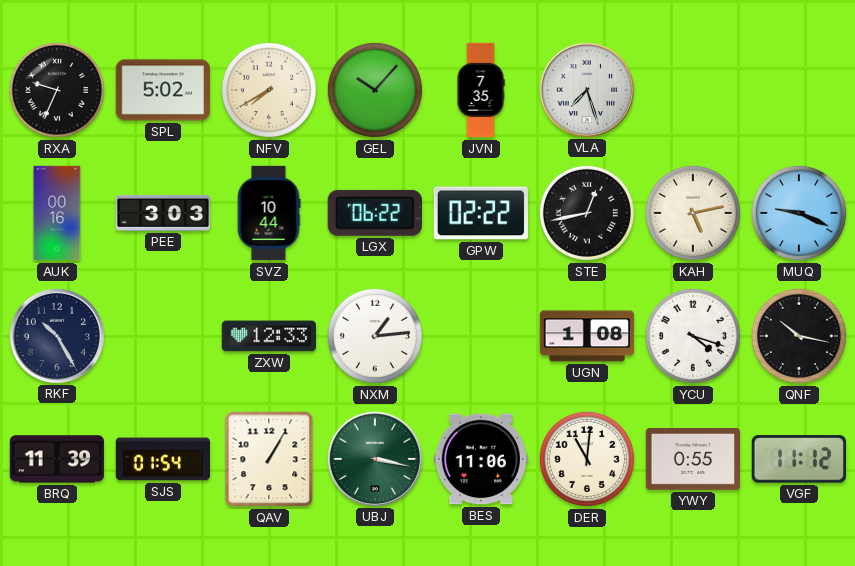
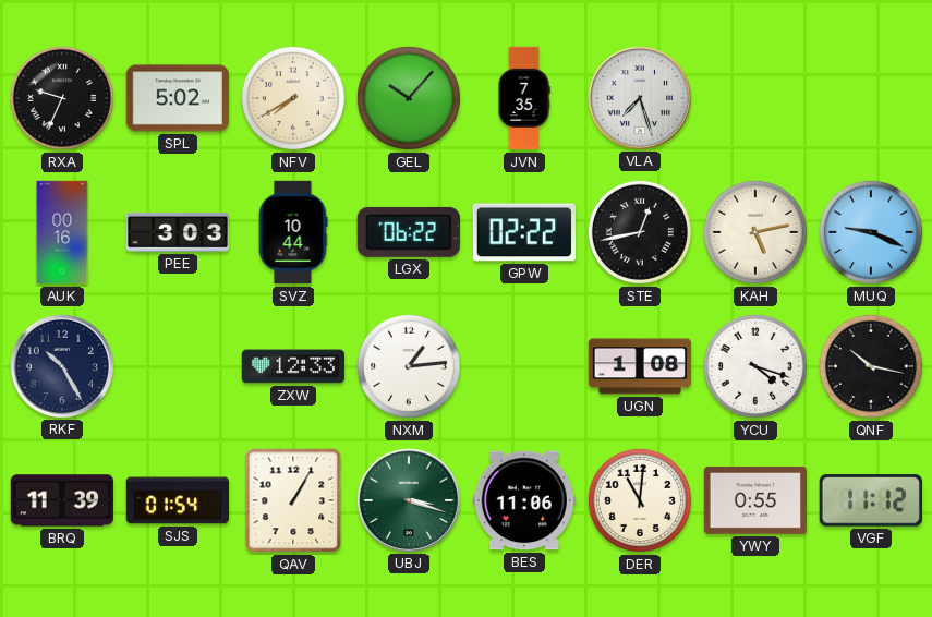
UBJ: 3:17 -> 3:18
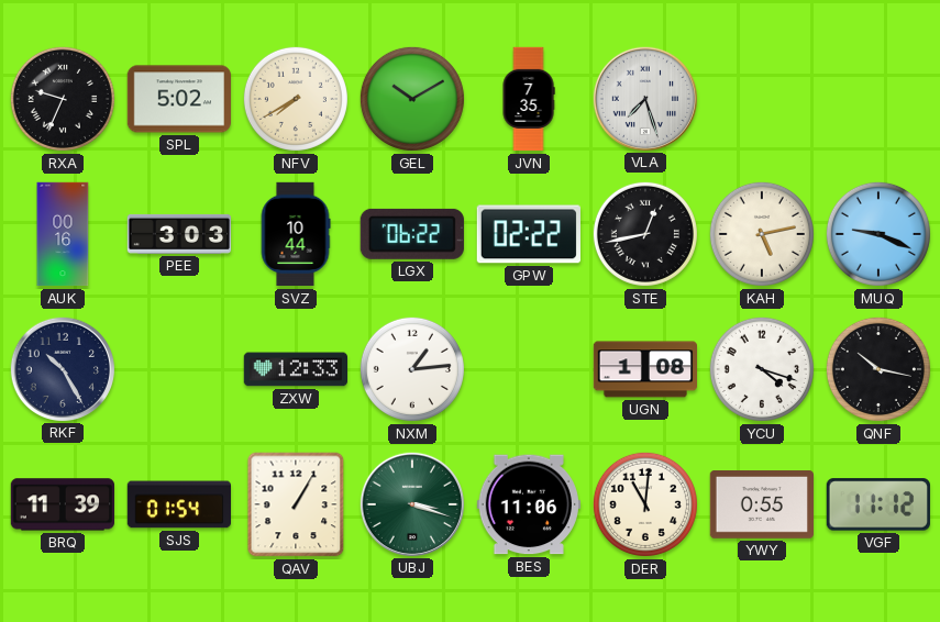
GEL: 10:07 -> 10:10
